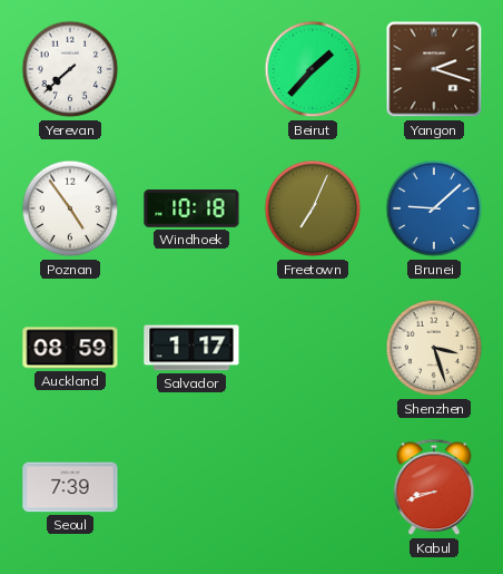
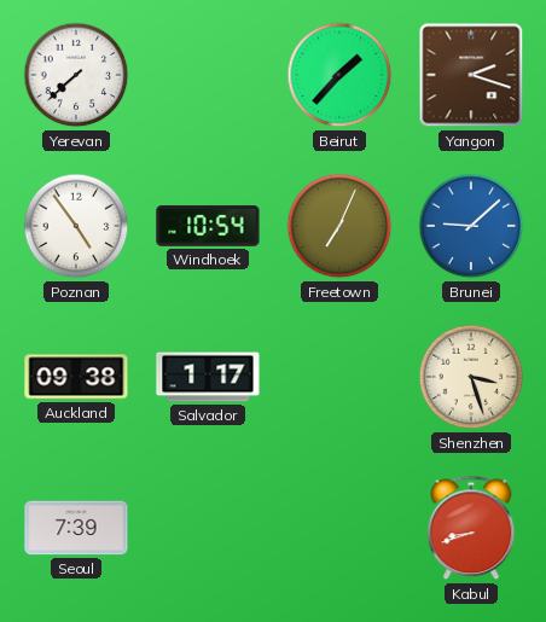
Windhoek: 10:18 -> 10:54
Auckland: 08:59 -> 09:38
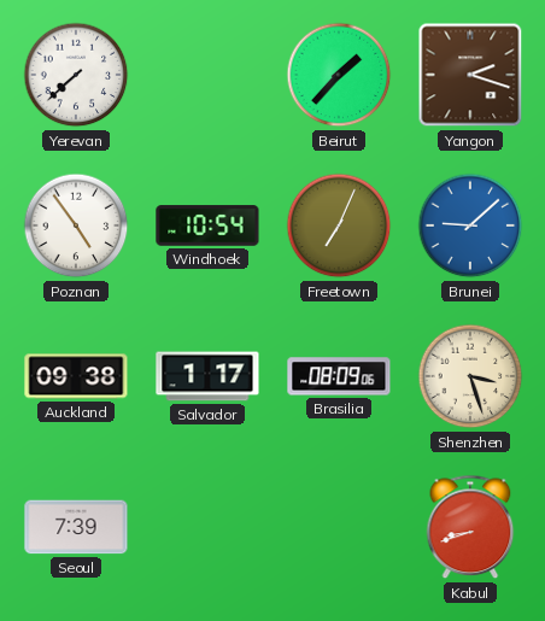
Brasilia: none -> 08:09
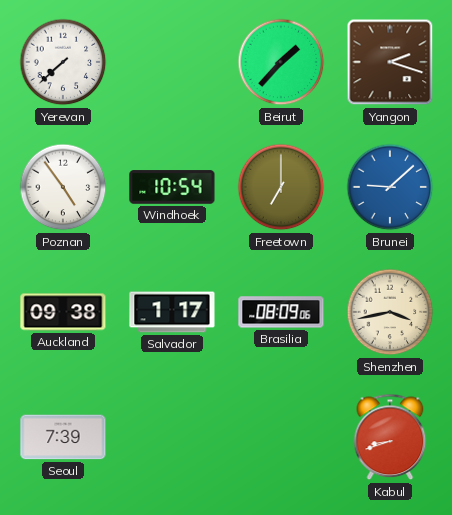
Freetown: 7:04 -> 7:00
Shenzhen: 3:27 -> 3:43
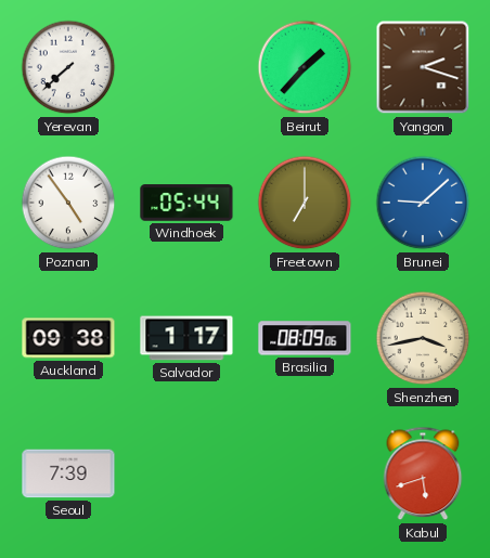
Windhoek: 10:54 -> 05:44
Kabul: 8:42 -> 5:42
